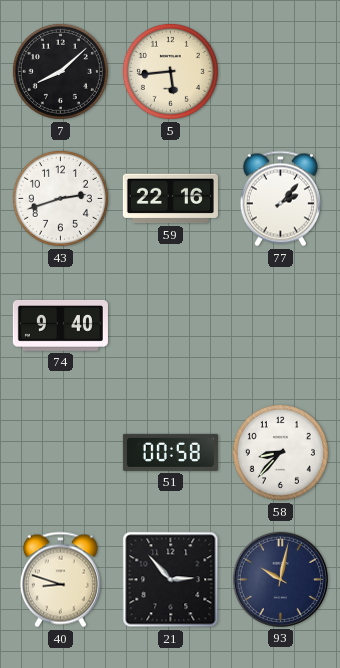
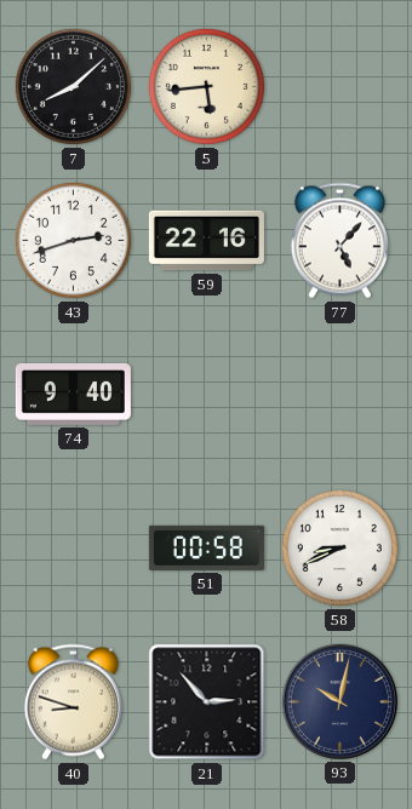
77: 2:07 -> 5:07
58: 8:37 -> 8:41
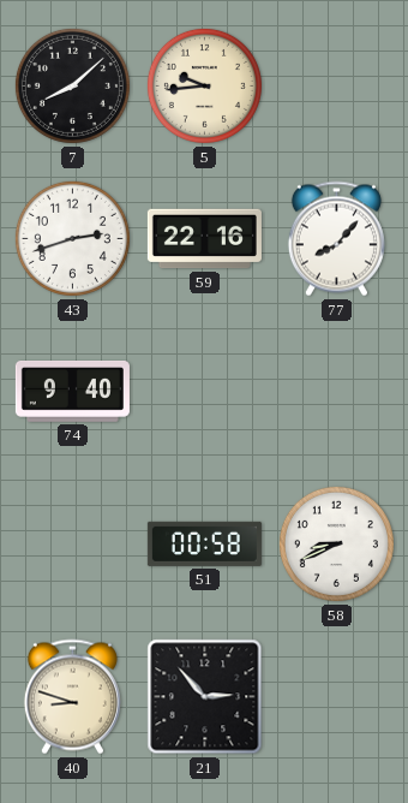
5: 5:44 -> 9:44
77: 5:07 -> 8:07
93: 10:02 -> none
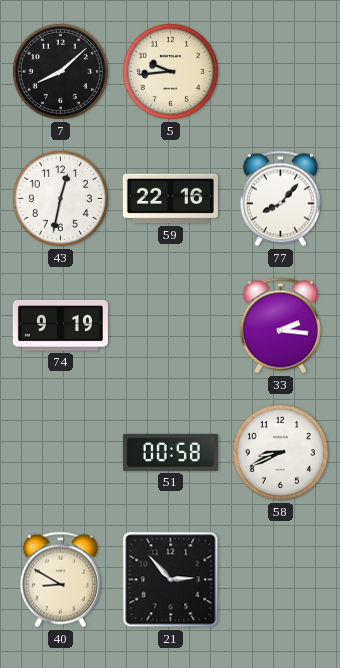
43: 2:42 -> 12:32
74: 9:40 -> 9:19
33: none -> 2:16
40: 8:48 -> 8:50
